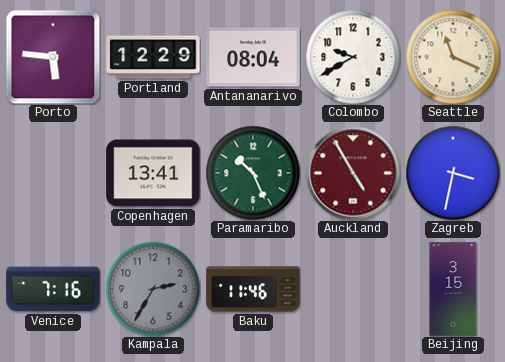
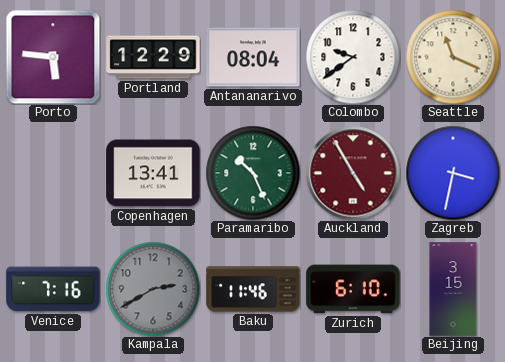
Colombo: 9:40 -> 9:39
Kampala: 2:35 -> 2:40
Zurich: none -> 6:10
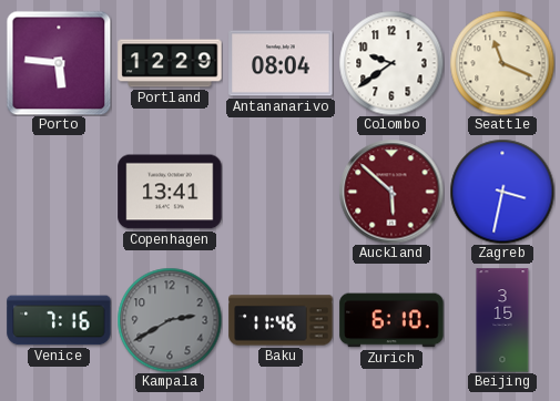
Paramaribo: 10:26 -> none
Auckland: 4:55 -> 5:52
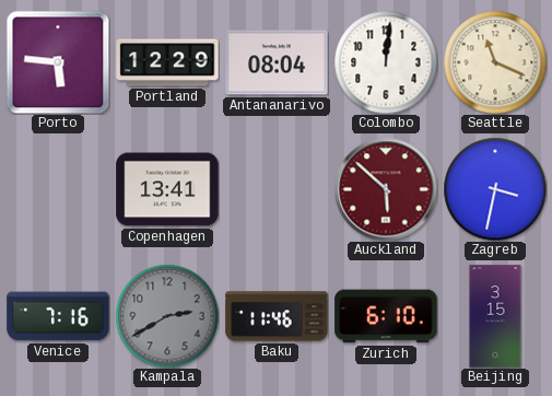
Colombo: 9:39 -> 12:01
